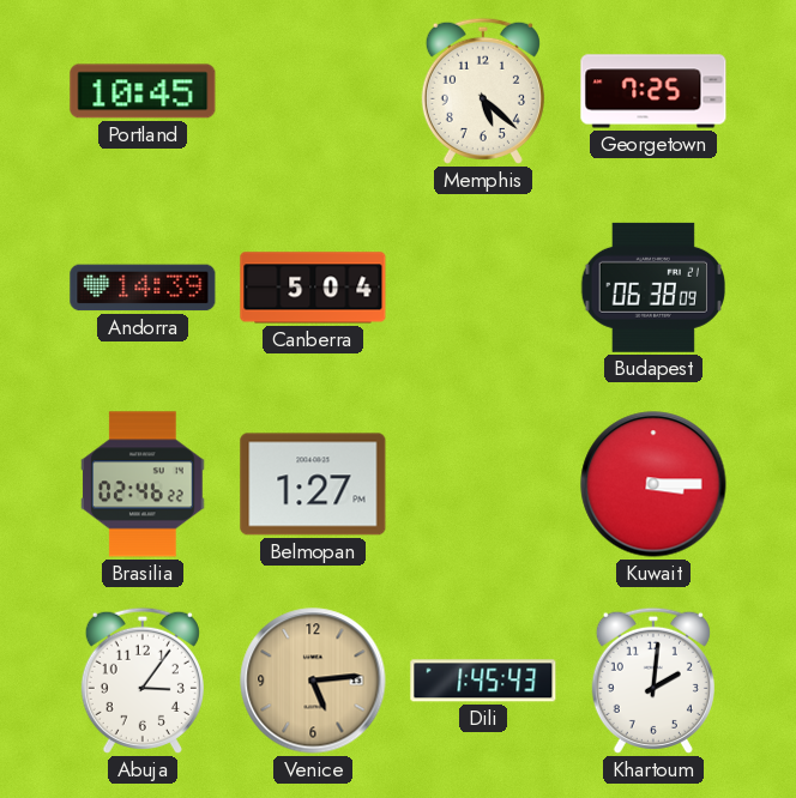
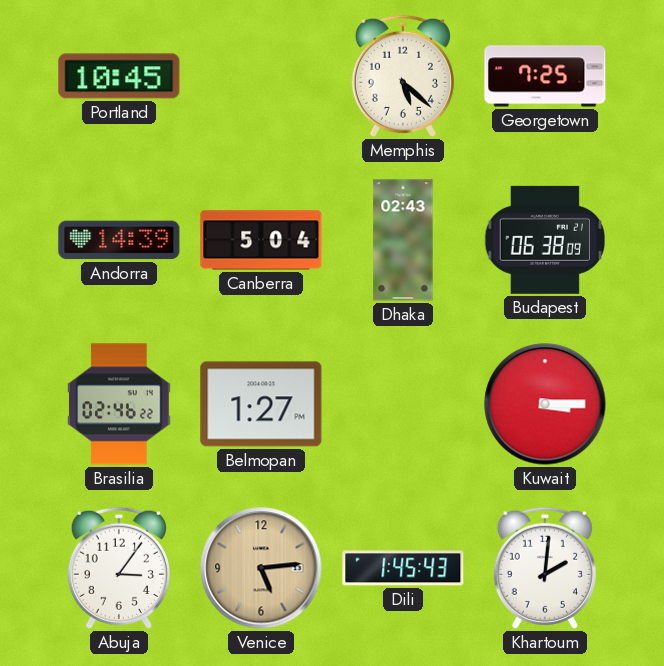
Dhaka: none -> 02:43
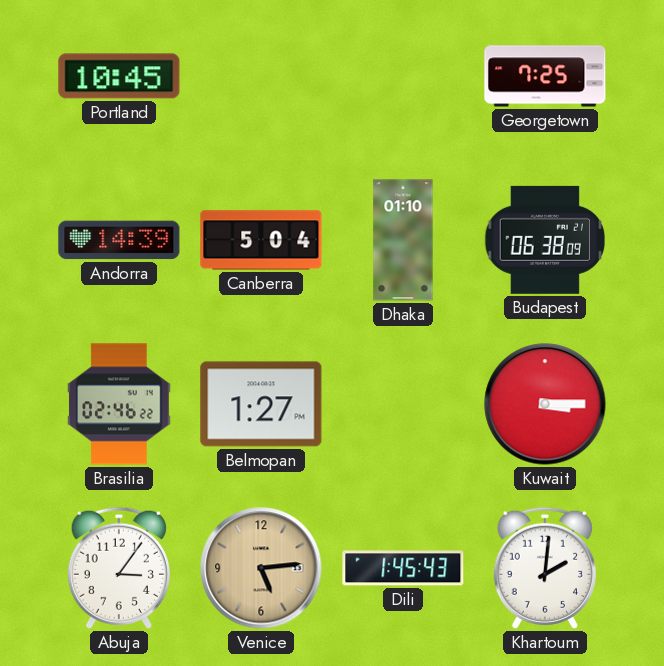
Memphis: 5:22 -> none
Dhaka: 02:43 -> 01:10
